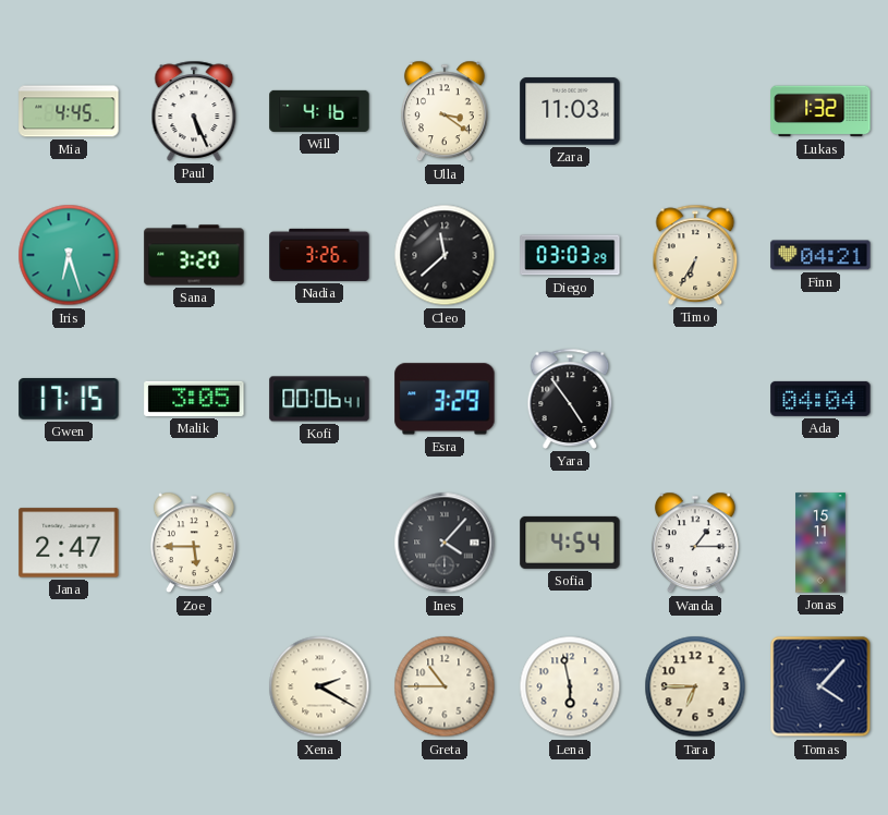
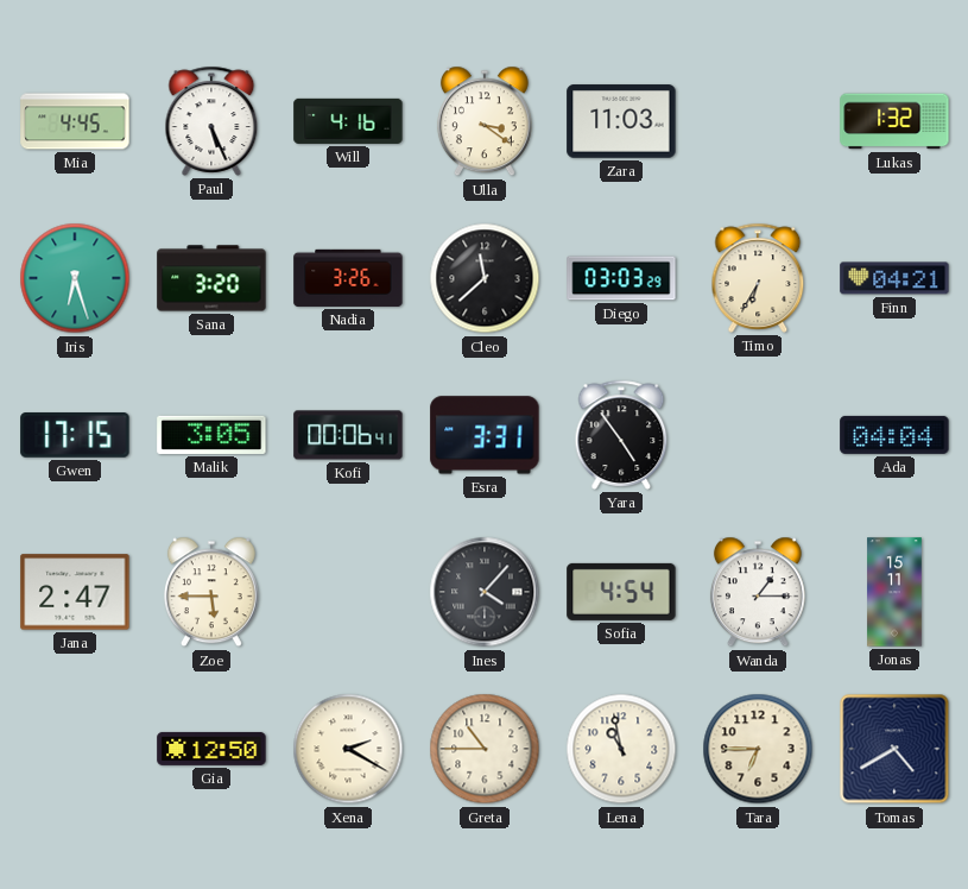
Esra: 3:29 -> 3:31
Gia: none -> 12:50
Lena: 5:58 -> 10:58
Tomas: 4:07 -> 4:40
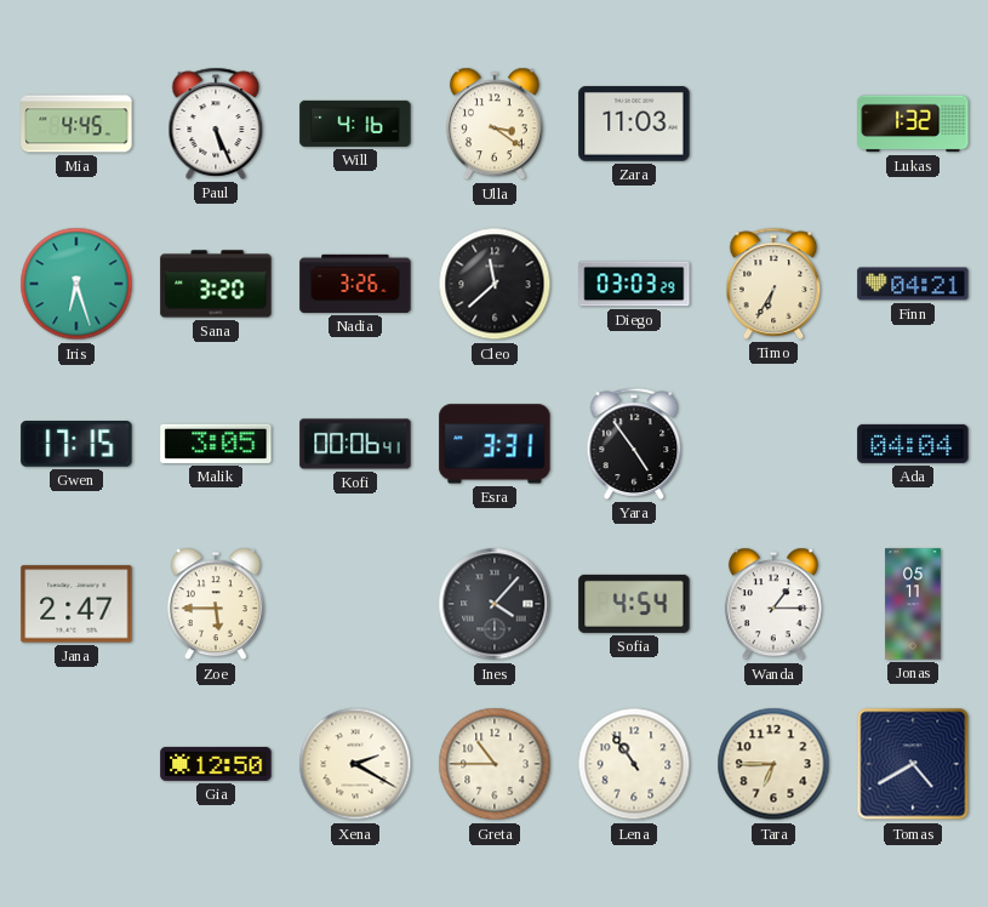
Jonas: 15:11 -> 05:11
Lena: 10:58 -> 10:54
